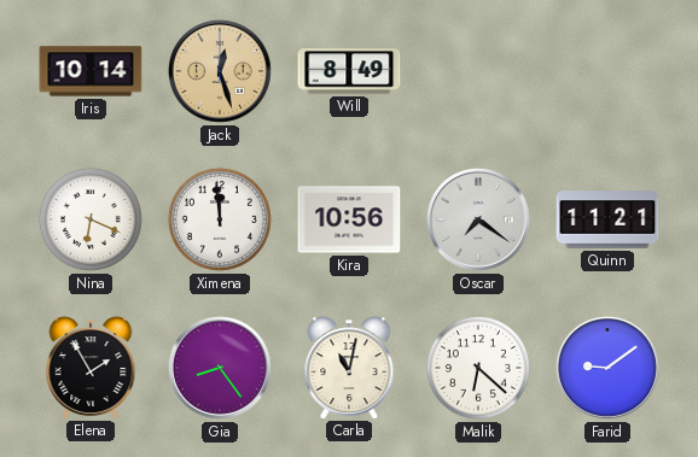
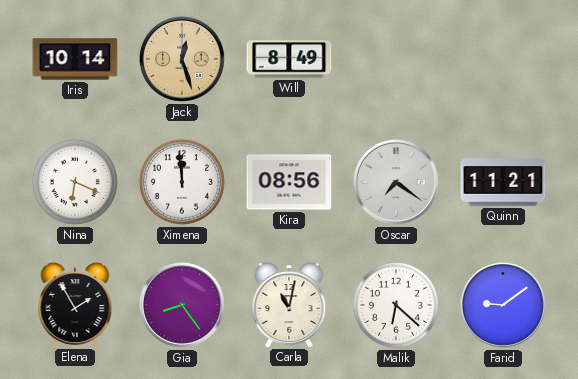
Kira: 10:56 -> 08:56
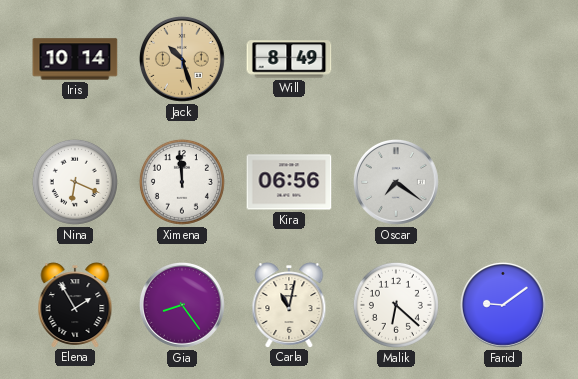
Jack: 12:27 -> 10:27
Kira: 08:56 -> 06:56
Quinn: 11:21 -> none
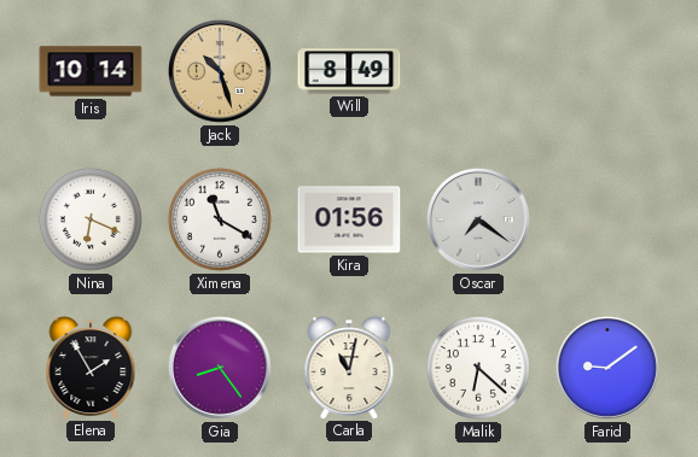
Ximena: 11:59 -> 11:20
Kira: 06:56 -> 01:56
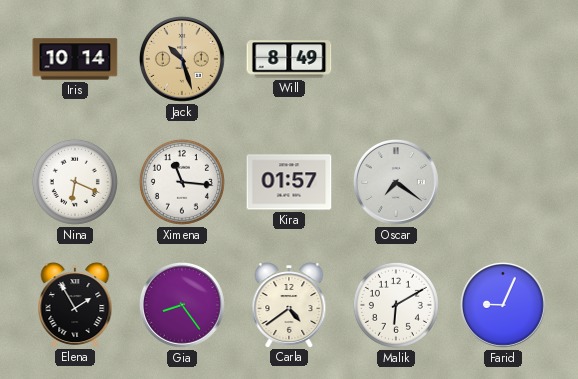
Ximena: 11:20 -> 11:16
Kira: 01:56 -> 01:57
Carla: 11:02 -> 4:39
Malik: 6:22 -> 6:10
Farid: 9:09 -> 9:04
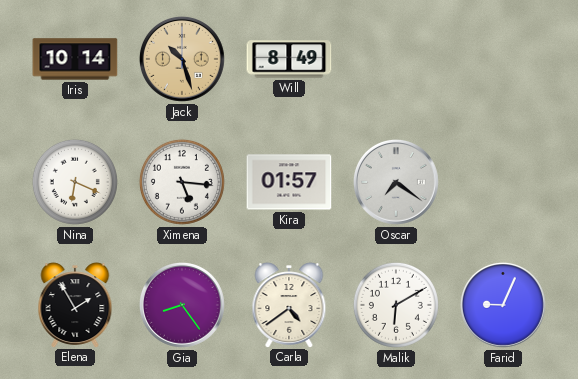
Ximena: 11:16 -> 5:16
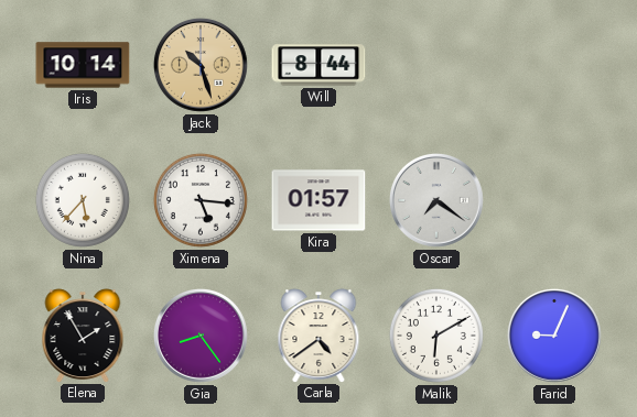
Will: 8:49 -> 8:44
Nina: 6:19 -> 5:37
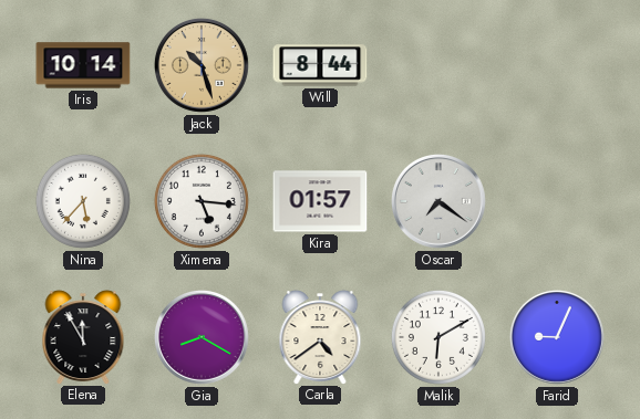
Elena: 1:55 -> 11:55
Gia: 8:24 -> 8:20
